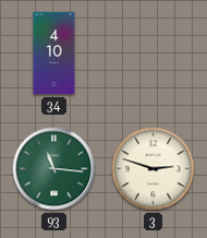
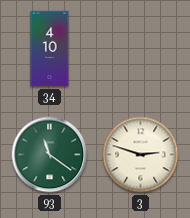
93: 11:16 -> 11:21
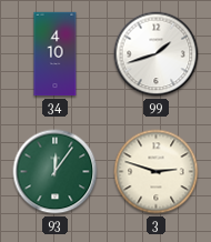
99: none -> 1:42
93: 11:21 -> 12:06
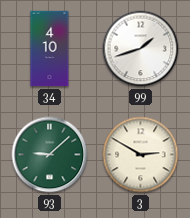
93: 12:06 -> 9:08
3: 2:48 -> 2:50
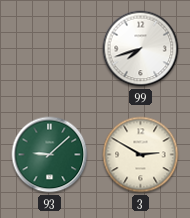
34: 4:10 -> none
99: 1:42 -> 7:42
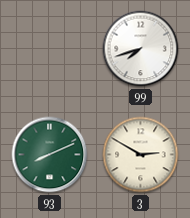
93: 9:08 -> 8:11
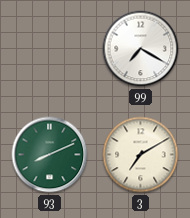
99: 7:42 -> 7:20
3: 2:50 -> 7:10
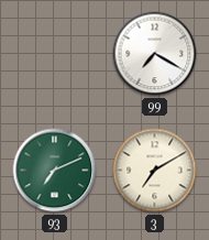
93: 8:11 -> 7:11
